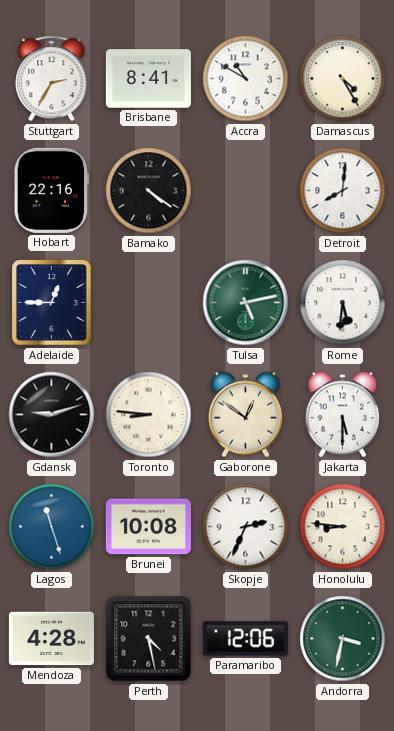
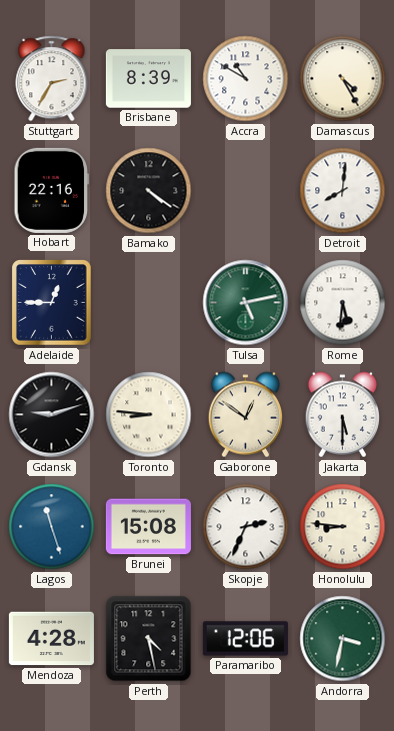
Brisbane: 8:41 -> 8:39
Brunei: 10:08 -> 15:08
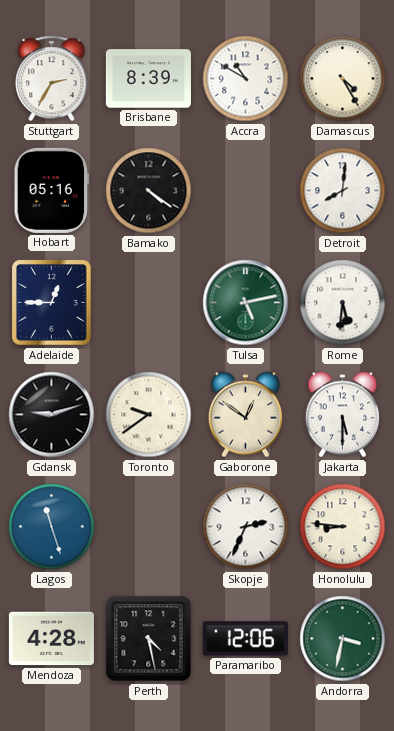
Hobart: 22:16 -> 05:16
Toronto: 8:46 -> 9:39
Brunei: 15:08 -> none
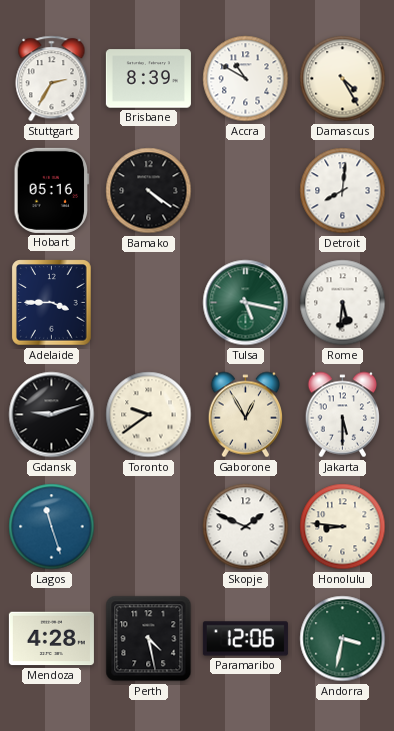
Adelaide: 12:45 -> 3:45
Tulsa: 5:13 -> 5:17
Gaborone: 12:51 -> 12:55
Skopje: 2:34 -> 1:49
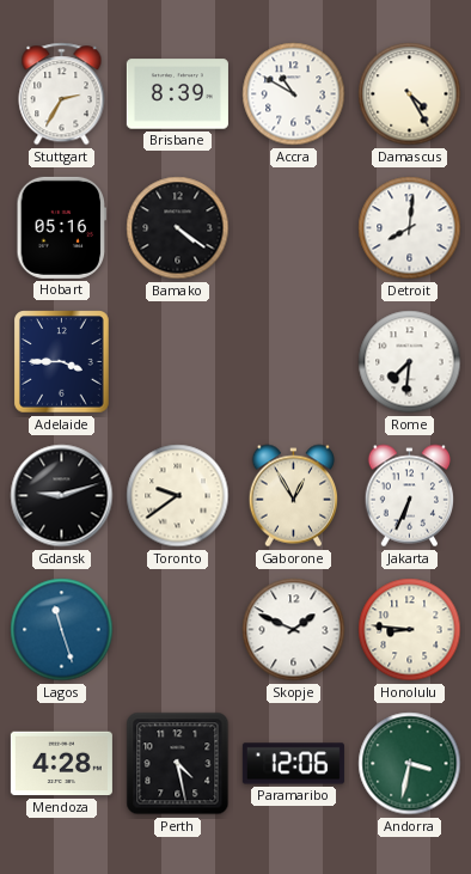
Tulsa: 5:17 -> none
Rome: 5:31 -> 7:31
Jakarta: 5:30 -> 6:34
